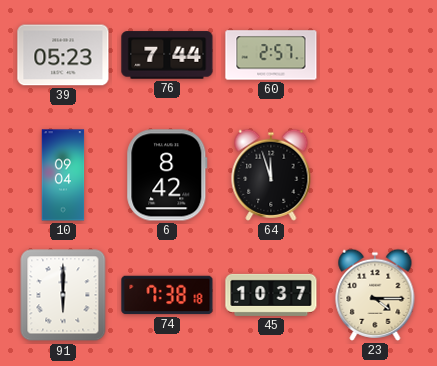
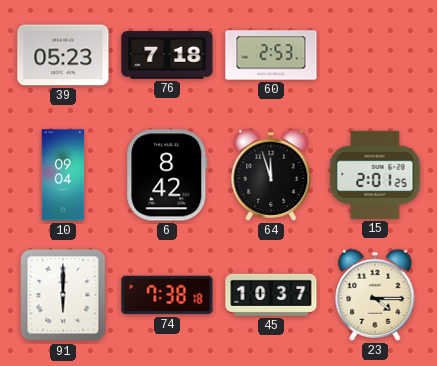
76: 7:44 -> 7:18
60: 2:57 -> 2:53
15: none -> 2:01
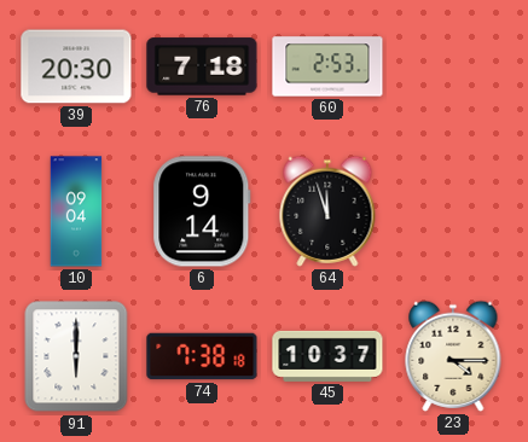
39: 05:23 -> 20:30
6: 8:42 -> 9:14
15: 2:01 -> none
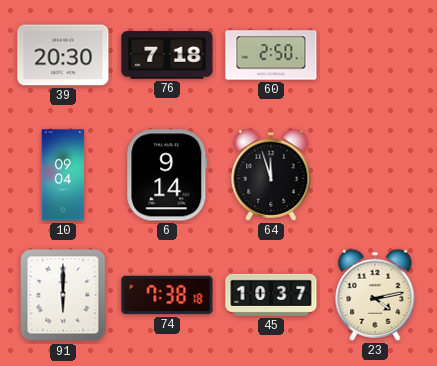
60: 2:53 -> 2:50
23: 4:15 -> 4:13
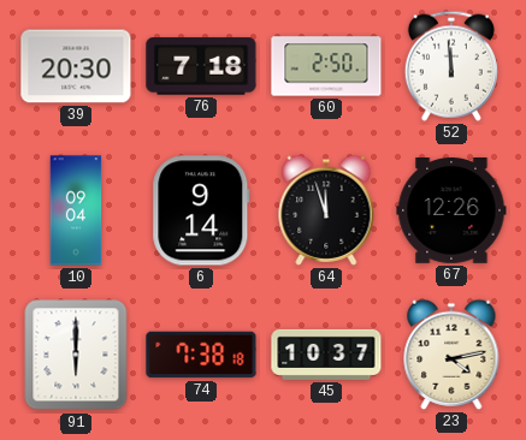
52: none -> 11:59
67: none -> 12:26
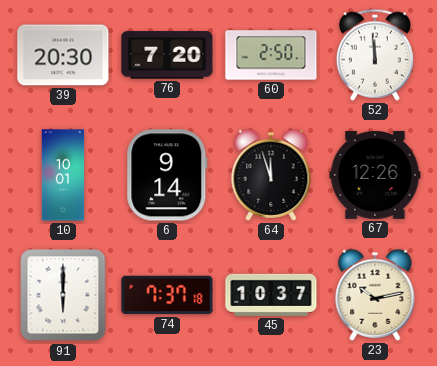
76: 7:18 -> 7:20
10: 09:04 -> 10:01
74: 7:38 -> 7:37
23: 4:13 -> 10:13
